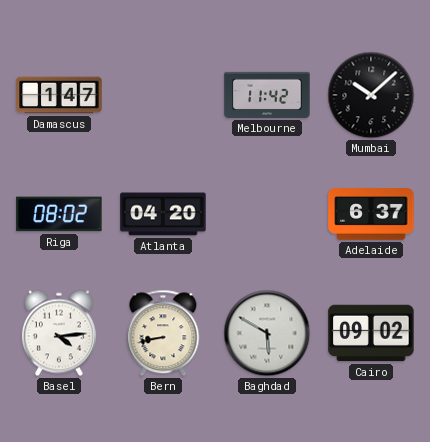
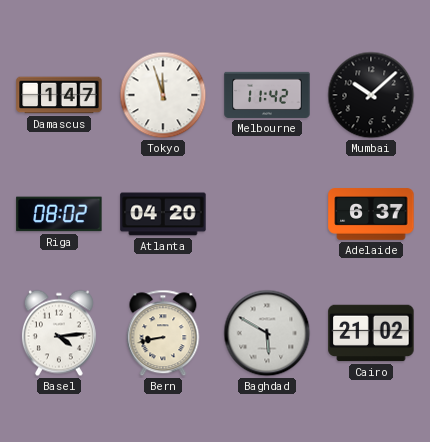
Tokyo: none -> 11:57
Cairo: 09:02 -> 21:02
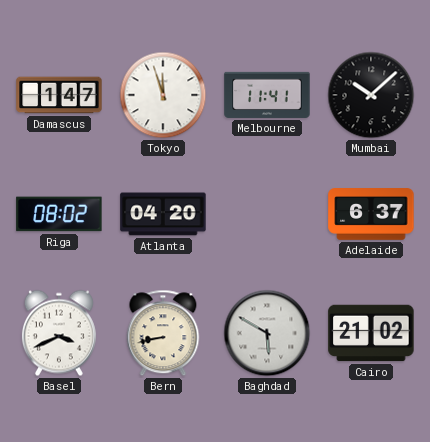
Melbourne: 11:42 -> 11:41
Basel: 4:14 -> 3:41
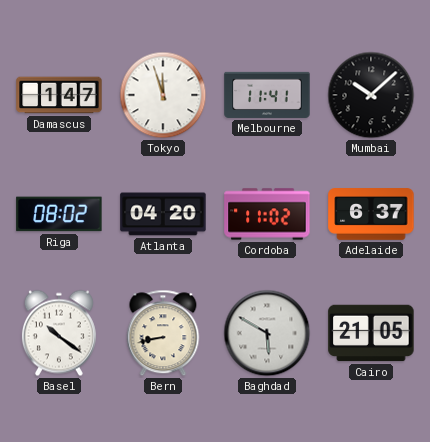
Cordoba: none -> 11:02
Basel: 3:41 -> 10:21
Cairo: 21:02 -> 21:05
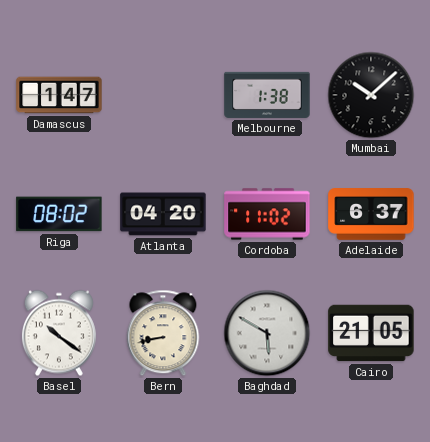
Tokyo: 11:57 -> none
Melbourne: 11:41 -> 1:38
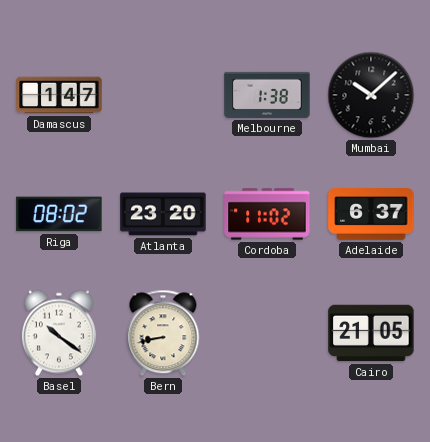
Atlanta: 04:20 -> 23:20
Baghdad: 5:50 -> none
